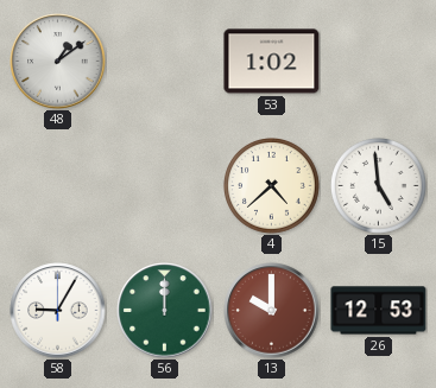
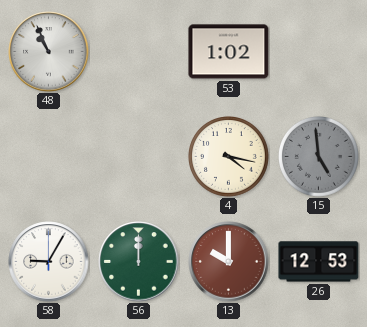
48: 1:09 -> 10:56
4: 4:38 -> 4:17
15 dial: white -> grey
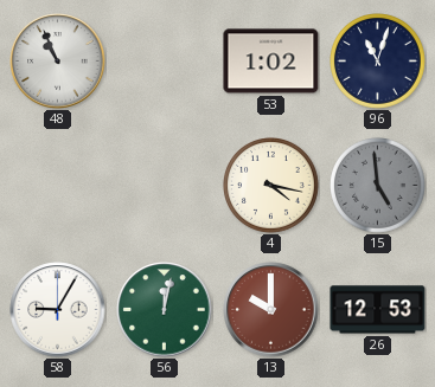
96: none -> 11:03
56: 12:00 -> 12:02
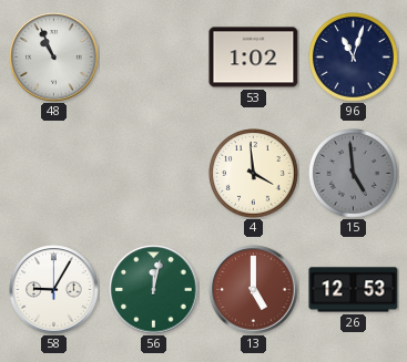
4: 4:17 -> 3:59
13: 10:00 -> 5:00
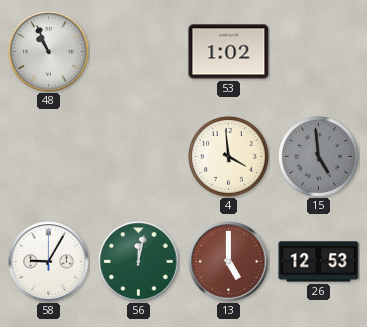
96: 11:03 -> none
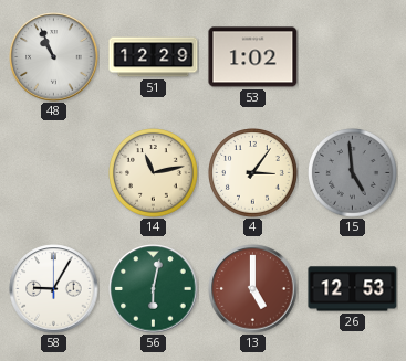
51: none -> 12:29
14: none -> 11:13
4: 3:59 -> 3:06
56: 12:02 -> 6:02
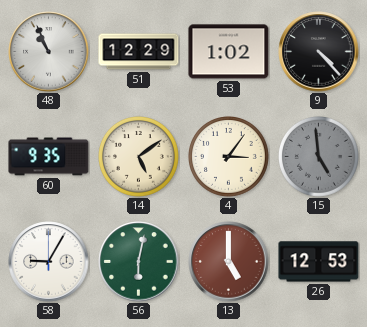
9: none -> 4:23
60: none -> 9:35
14: 11:13 -> 5:09
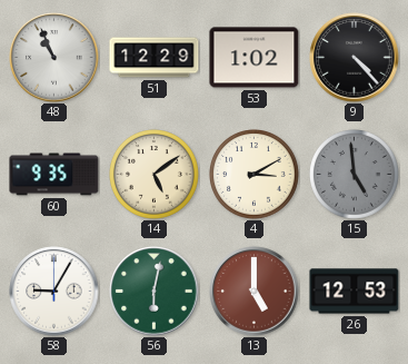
4: 3:06 -> 3:10
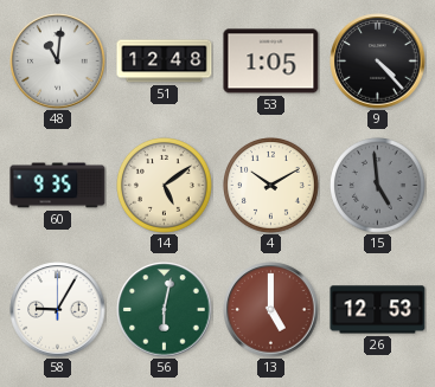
48: 10:56 -> 11:01
51: 12:29 -> 12:48
53: 1:02 -> 1:05
4: 3:10 -> 10:10
